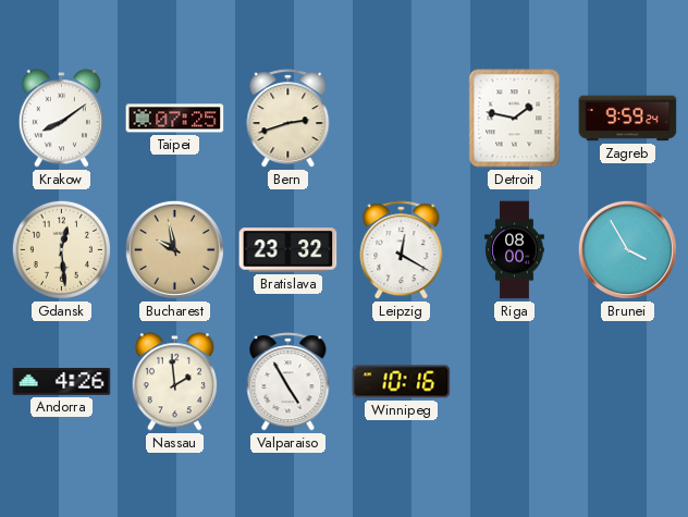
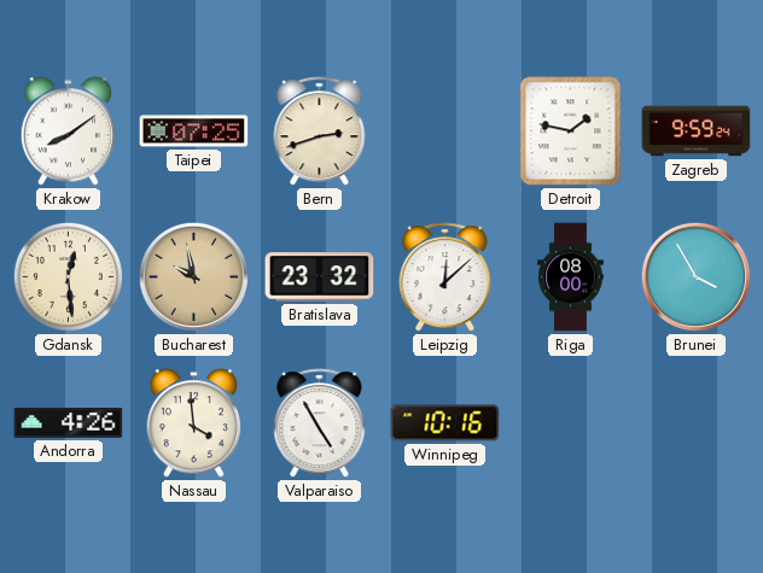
Leipzig: 12:20 -> 12:08
Nassau: 1:59 -> 3:59
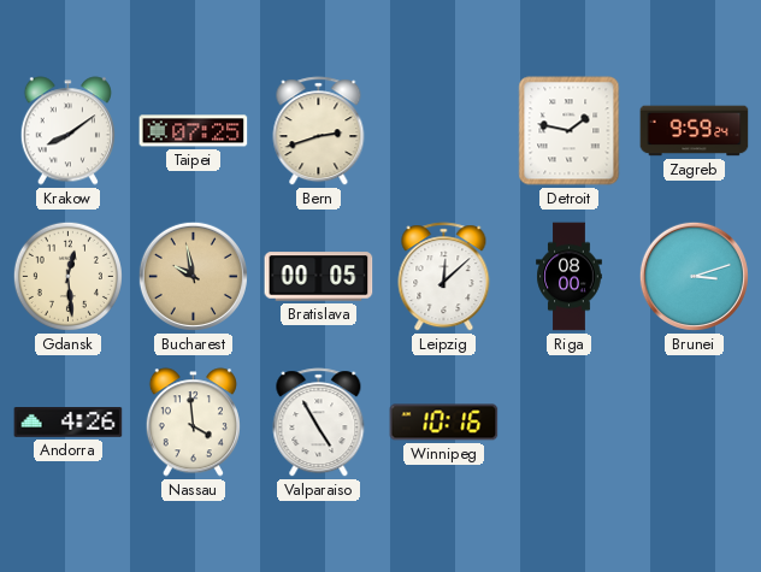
Bratislava: 23:32 -> 00:05
Brunei: 3:55 -> 3:12
